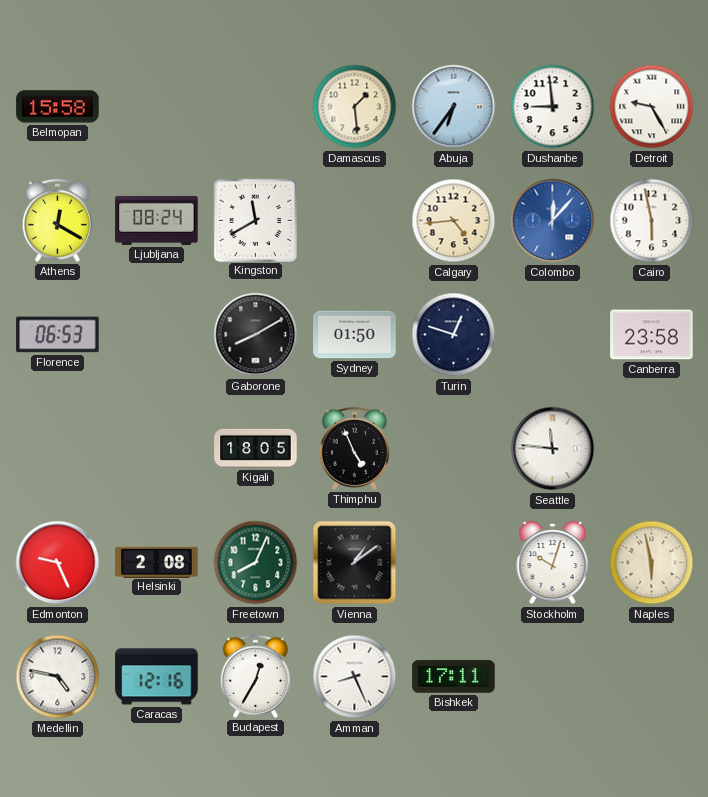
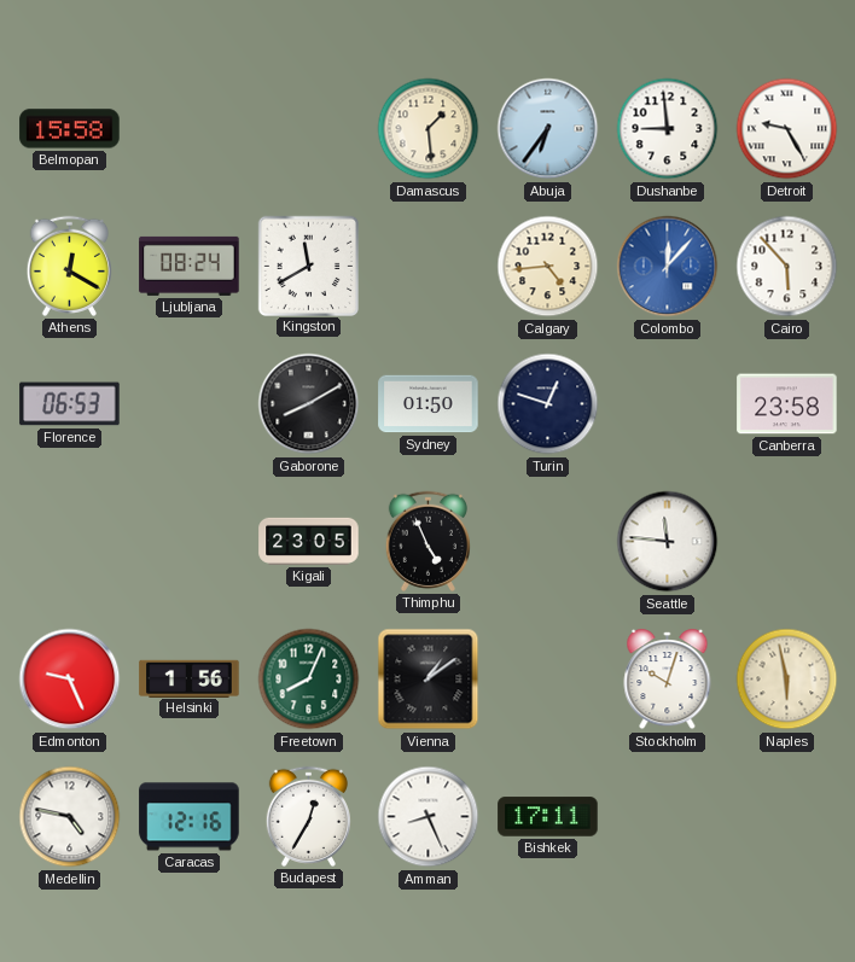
Cairo: 5:58 -> 5:53
Kigali: 18:05 -> 23:05
Helsinki: 2:08 -> 1:56
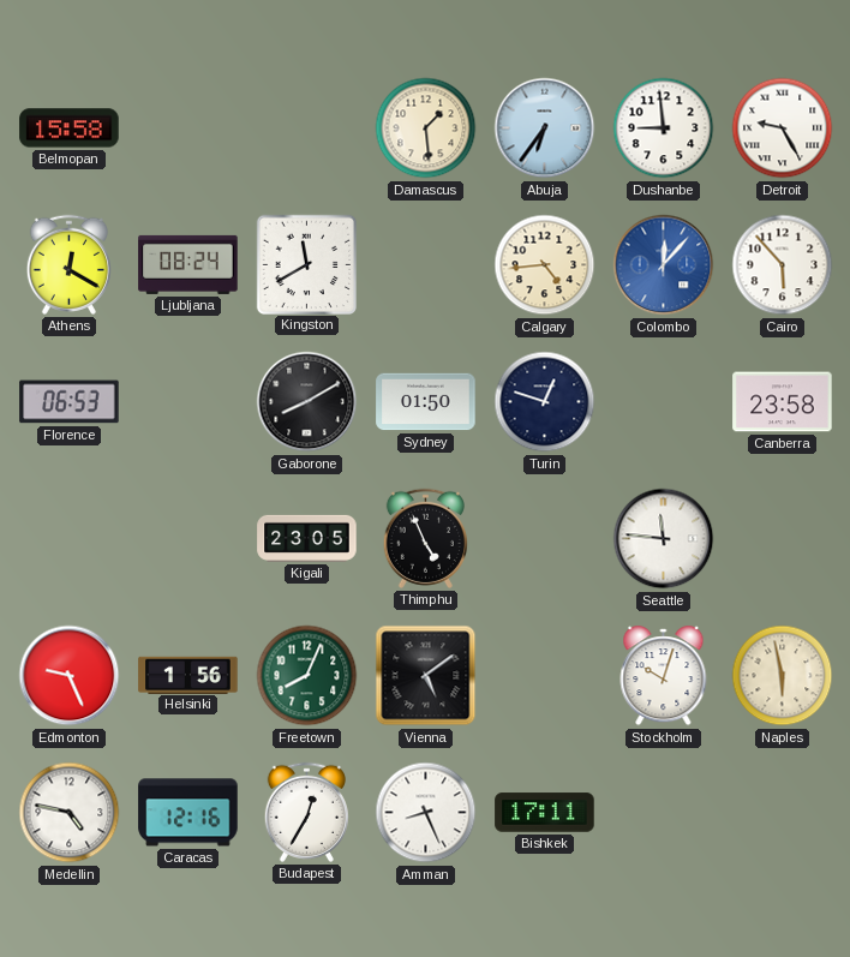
Vienna: 1:09 -> 5:09
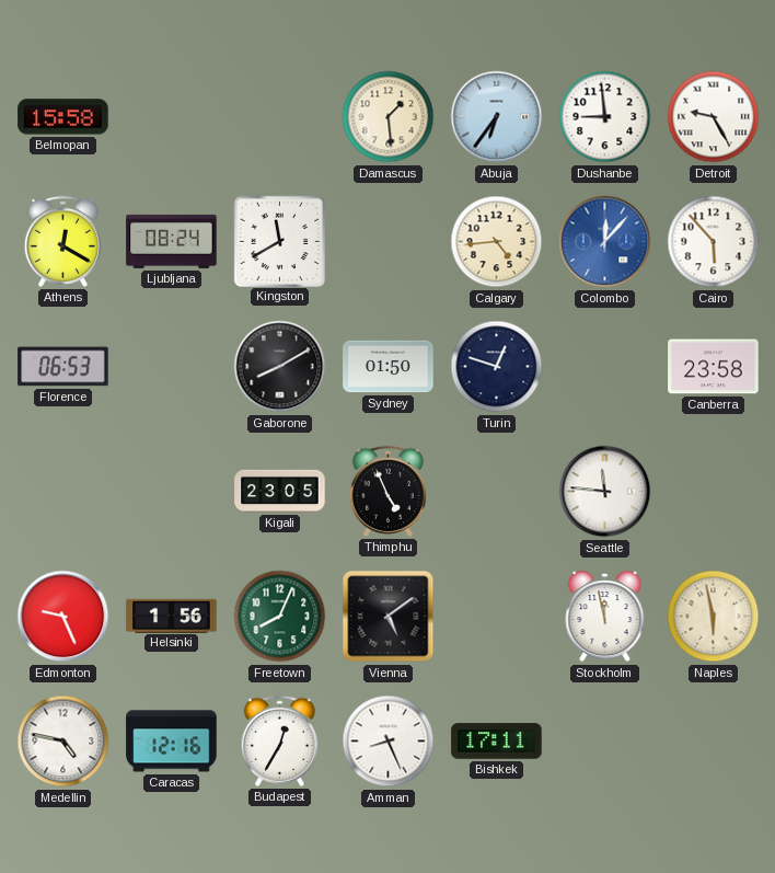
Stockholm: 10:03 -> 11:58
